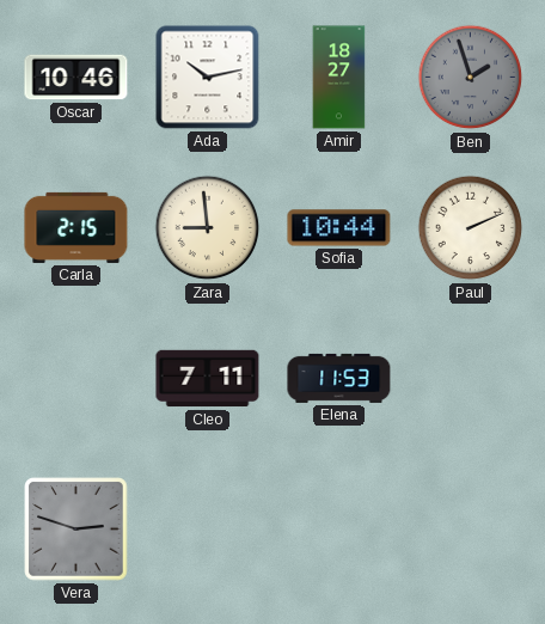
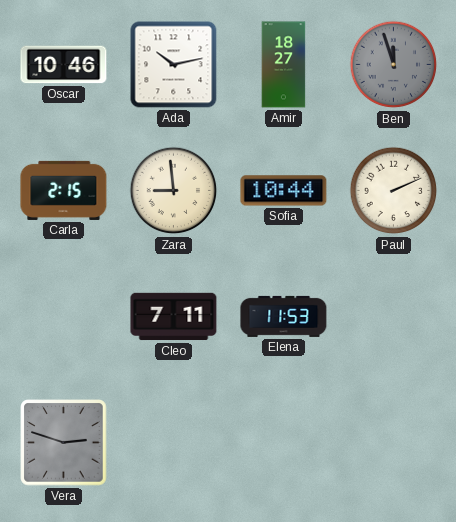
Ben: 1:57 -> 11:57
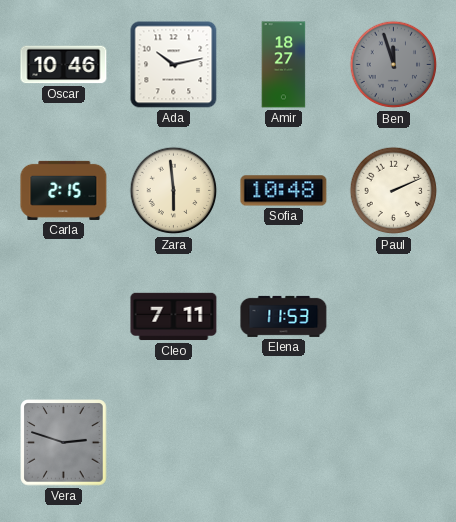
Zara: 8:59 -> 5:59
Sofia: 10:44 -> 10:48
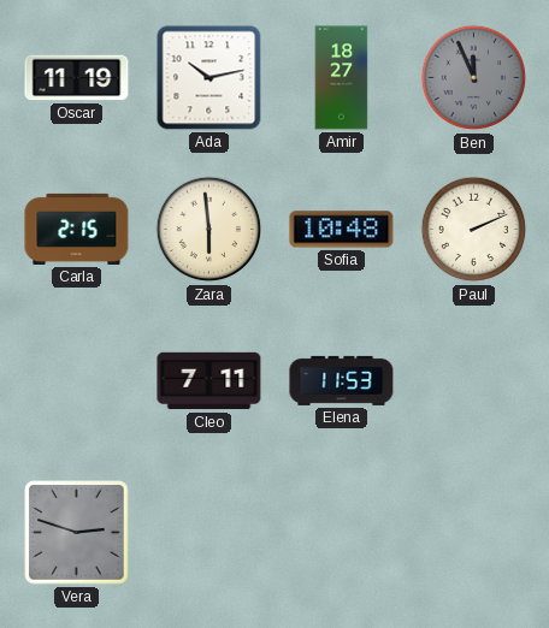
Oscar: 10:46 -> 11:19
Ben: 11:57 -> 11:56
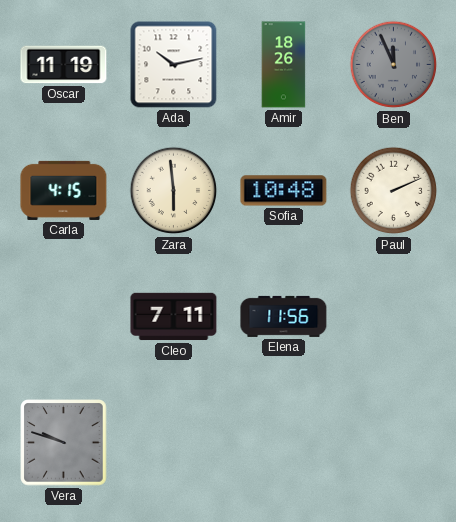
Amir: 18:27 -> 18:26
Carla: 2:15 -> 4:15
Elena: 11:53 -> 11:56
Vera: 2:48 -> 9:48
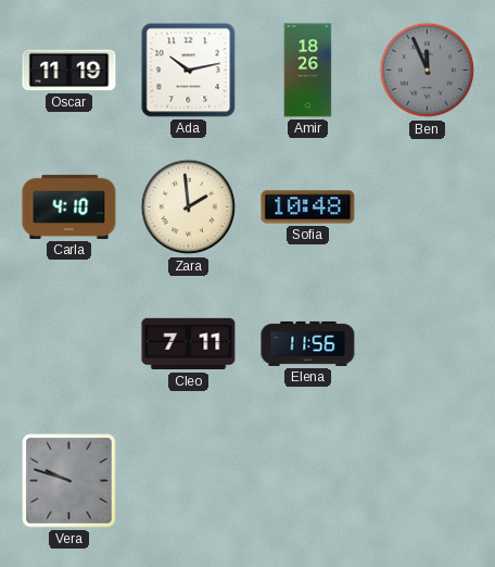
Carla: 4:15 -> 4:10
Zara: 5:59 -> 1:59
Paul: 2:11 -> none
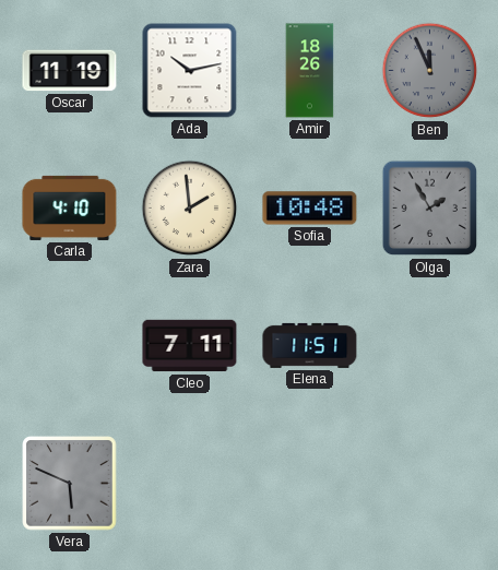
Olga: none -> 1:55
Elena: 11:56 -> 11:51
Vera: 9:48 -> 5:49
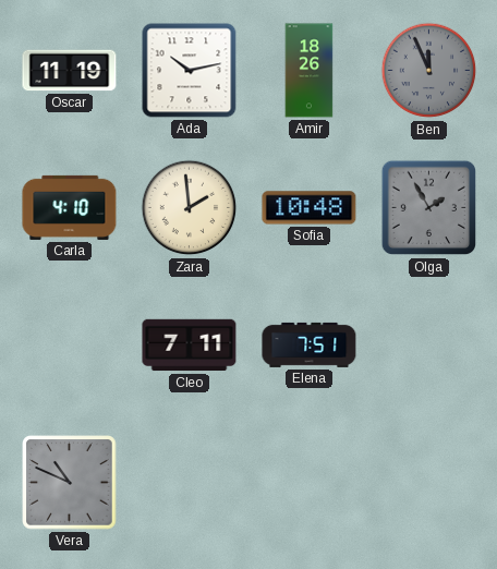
Elena: 11:51 -> 7:51
Vera: 5:49 -> 10:49
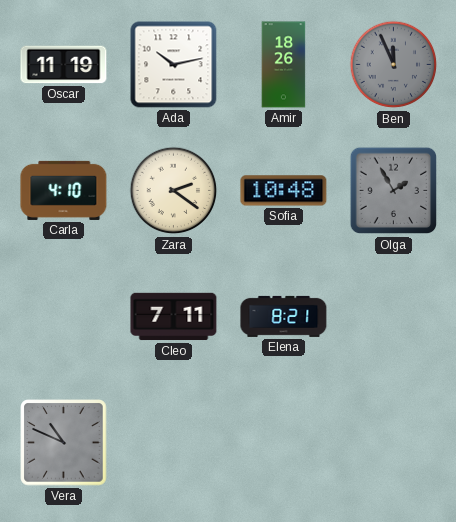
Zara: 1:59 -> 2:21
Elena: 7:51 -> 8:21
